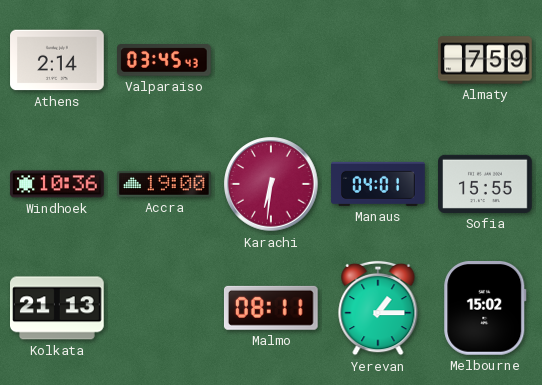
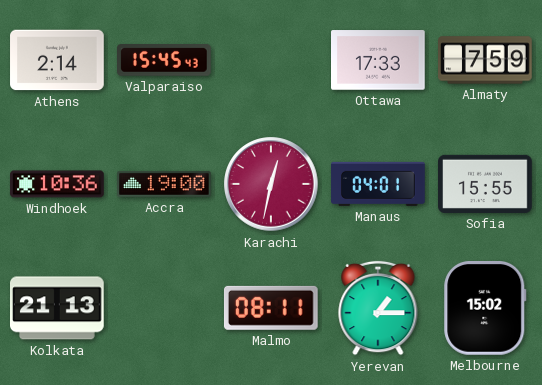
Valparaiso: 03:45 -> 15:45
Ottawa: none -> 17:33
Karachi: 6:31 -> 12:32
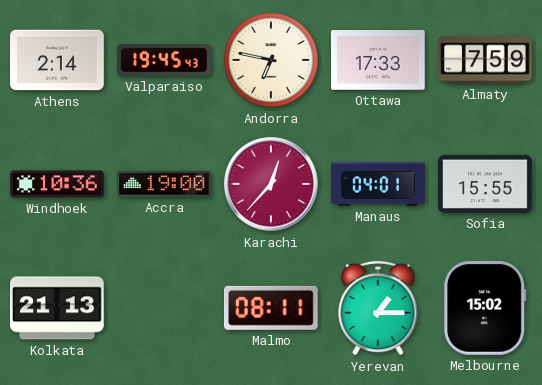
Valparaiso: 15:45 -> 19:45
Andorra: none -> 6:47
Karachi: 12:32 -> 12:37
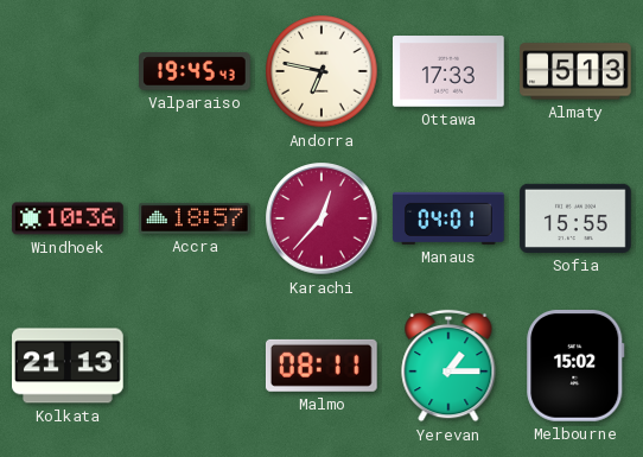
Athens: 2:14 -> none
Almaty: 7:59 -> 5:13
Accra: 19:00 -> 18:57
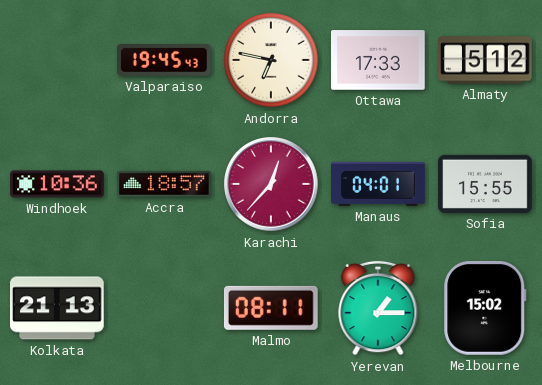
Almaty: 5:13 -> 5:12
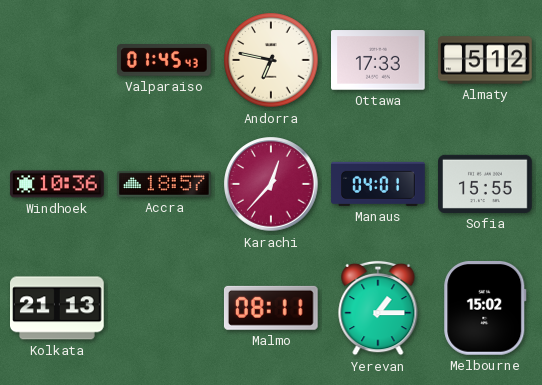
Valparaiso: 19:45 -> 01:45
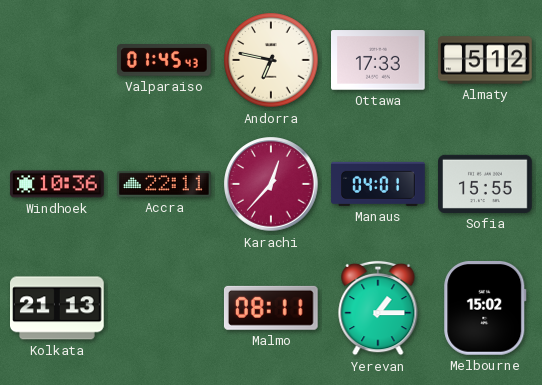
Accra: 18:57 -> 22:11
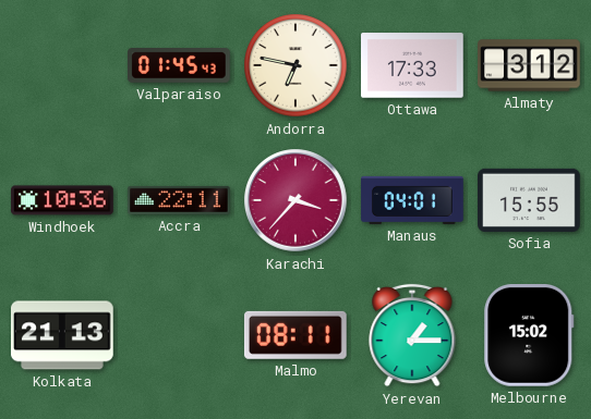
Almaty: 5:12 -> 3:12
Karachi: 12:37 -> 3:37
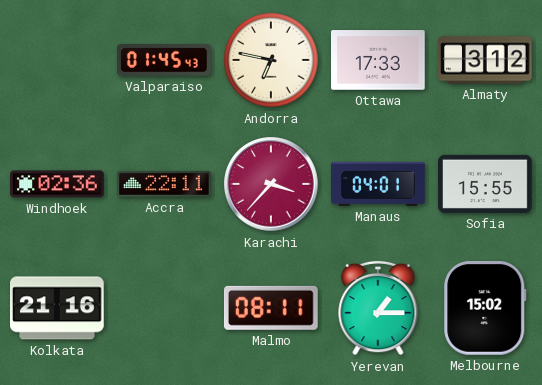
Windhoek: 10:36 -> 02:36
Kolkata: 21:13 -> 21:16
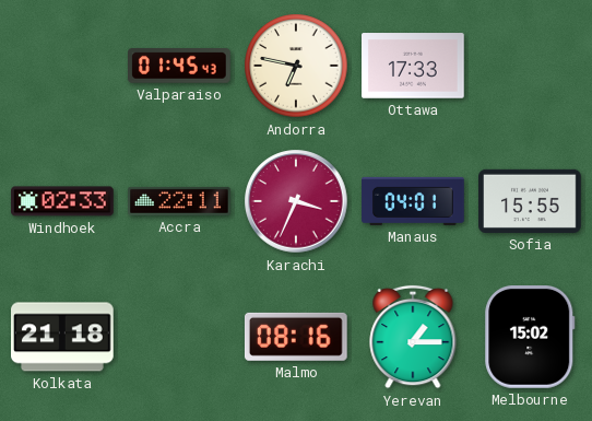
Almaty: 3:12 -> none
Windhoek: 02:36 -> 02:33
Karachi: 3:37 -> 3:34
Kolkata: 21:16 -> 21:18
Malmo: 08:11 -> 08:16
